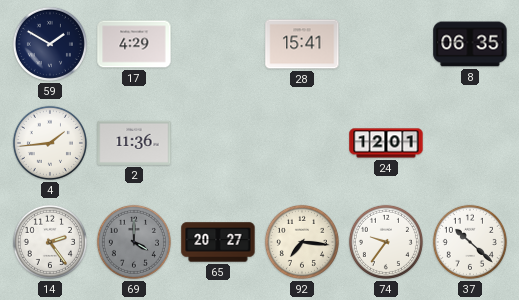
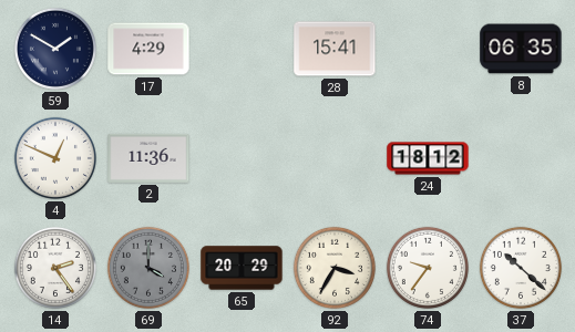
4: 1:44 -> 12:49
24: 12:01 -> 18:12
65: 20:27 -> 20:29
92: 7:16 -> 3:35
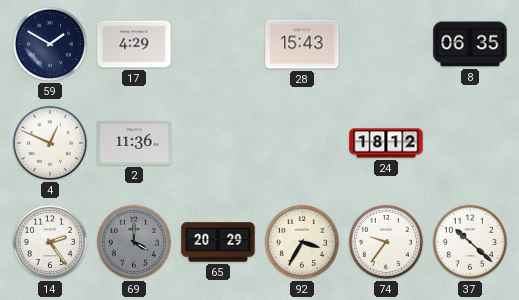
28: 15:41 -> 15:43
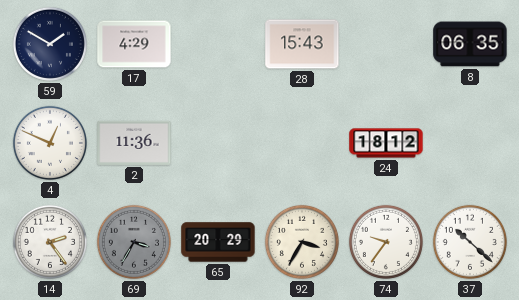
69: 4:00 -> 3:35
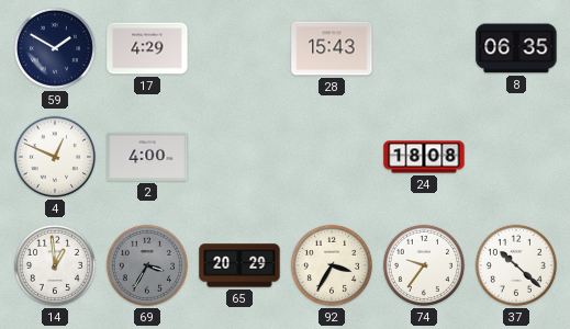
2: 11:36 -> 4:00
24: 18:12 -> 18:08
14: 2:24 -> 12:59
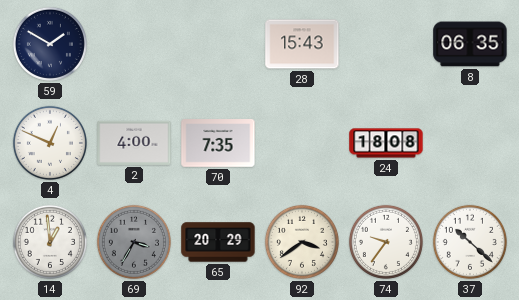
17: 4:29 -> none
70: none -> 7:35
92: 3:35 -> 3:39
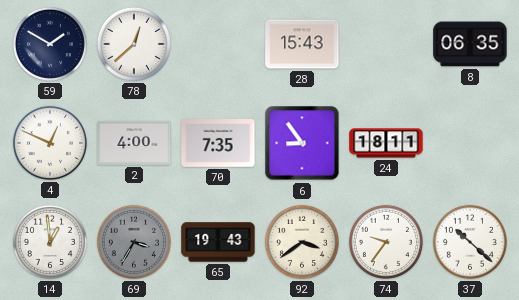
78: none -> 12:38
6: none -> 8:54
24: 18:08 -> 18:11
65: 20:29 -> 19:43
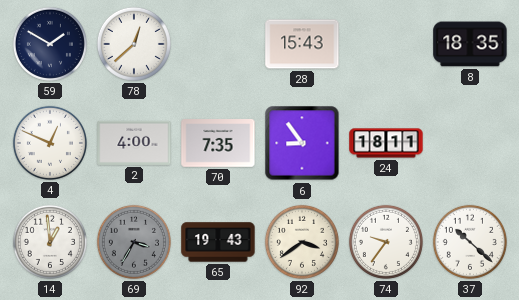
8: 06:35 -> 18:35
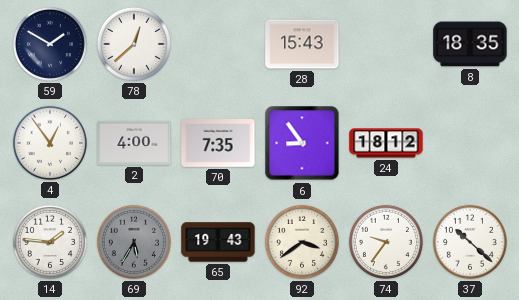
4: 12:49 -> 12:54
24: 18:11 -> 18:12
14: 12:59 -> 1:46
69: 3:35 -> 5:35
